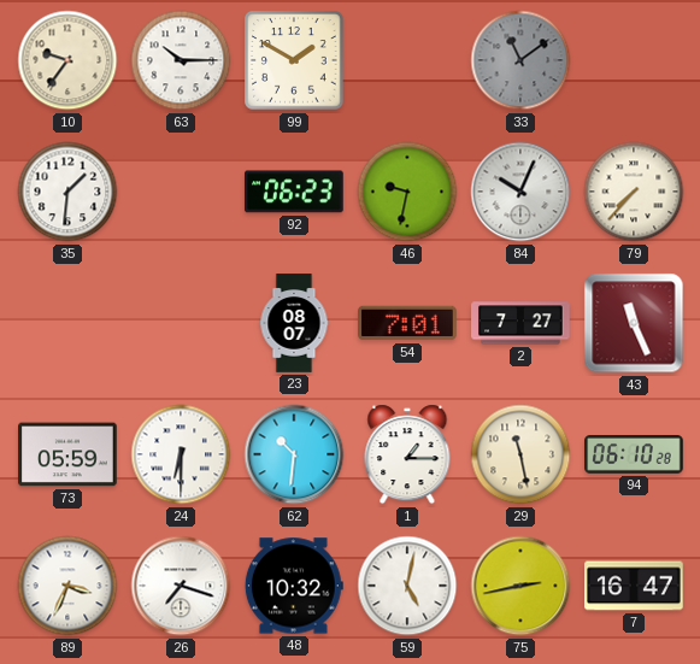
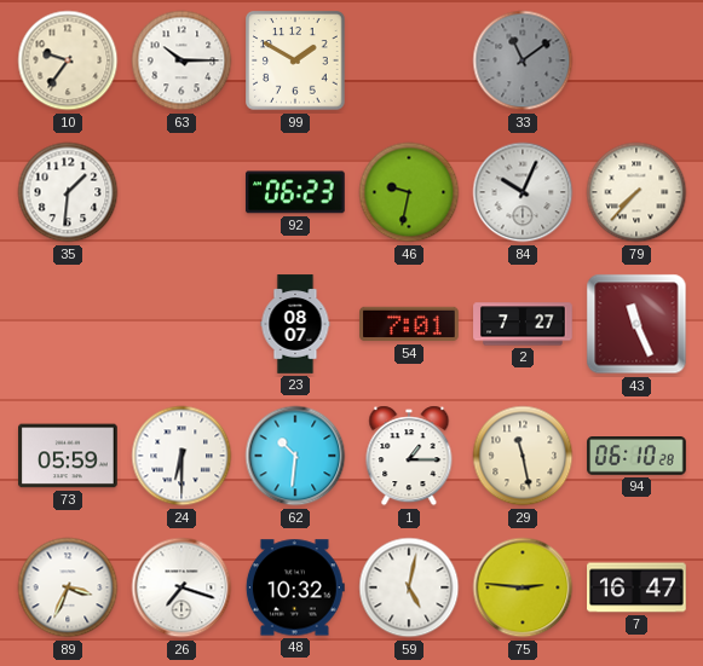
75: 2:43 -> 2:46
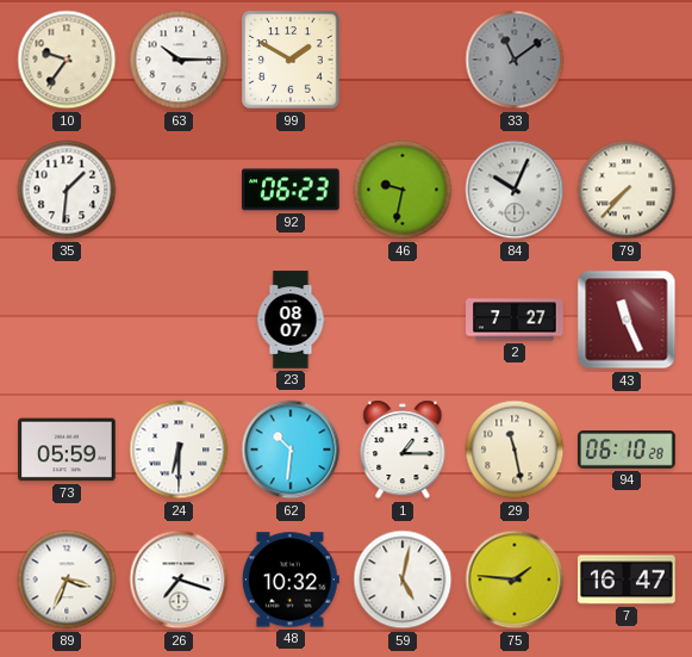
54: 7:01 -> none
75: 2:46 -> 1:46
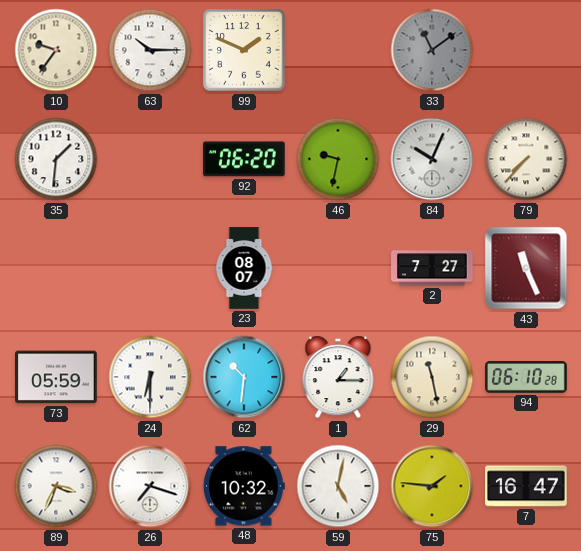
99: 1:50 -> 1:49
92: 06:23 -> 06:20
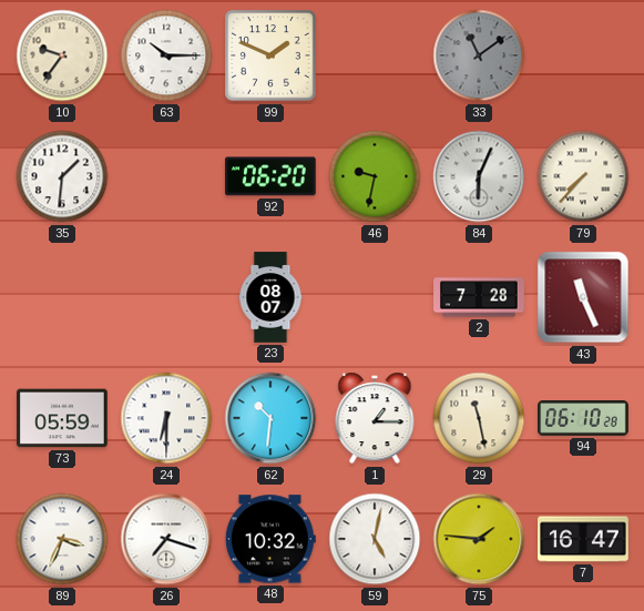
84: 10:04 -> 6:04
2: 7:27 -> 7:28
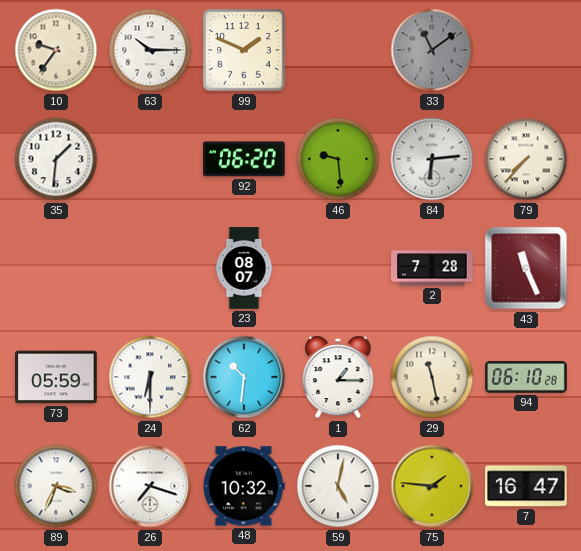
46: 9:32 -> 9:29
84: 6:04 -> 6:14
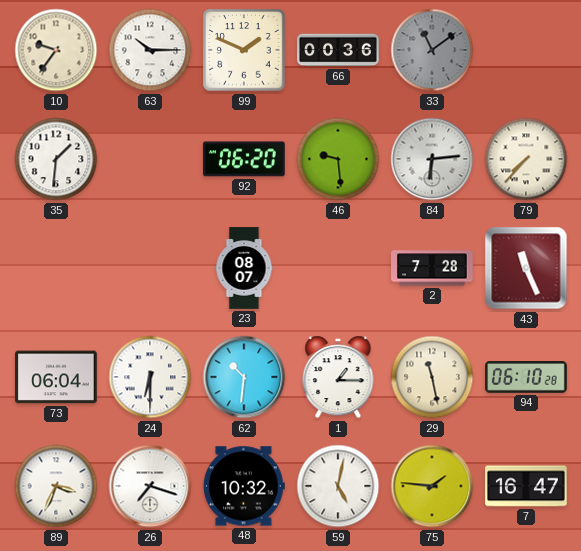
66: none -> 00:36
73: 05:59 -> 06:04
